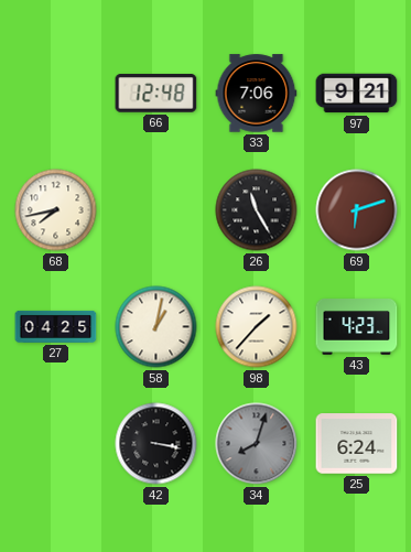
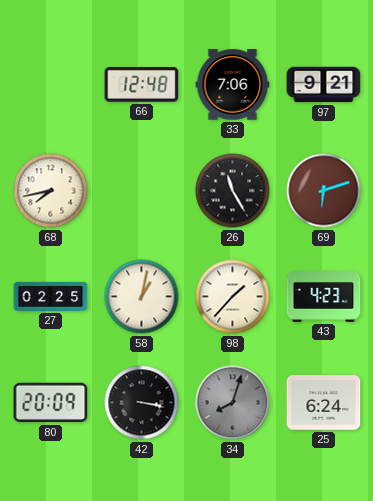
27: 04:25 -> 02:25
80: none -> 20:09
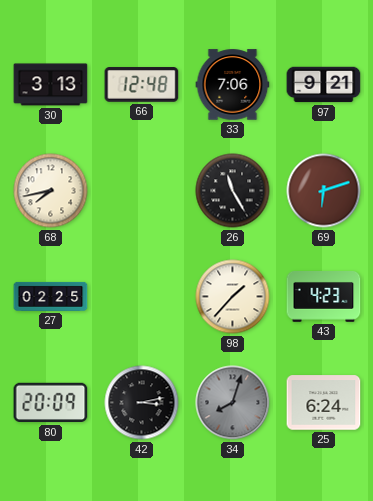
30: none -> 3:13
58: 1:02 -> none
42: 3:17 -> 3:13
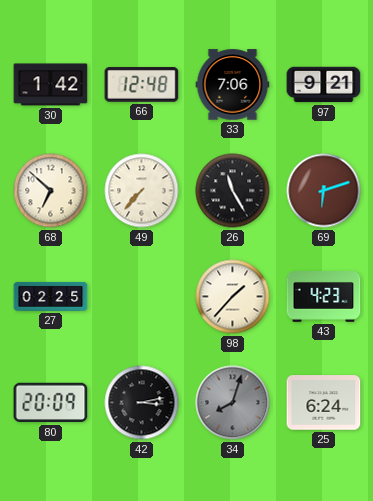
30: 3:13 -> 1:42
68: 7:43 -> 6:52
49: none -> 7:37
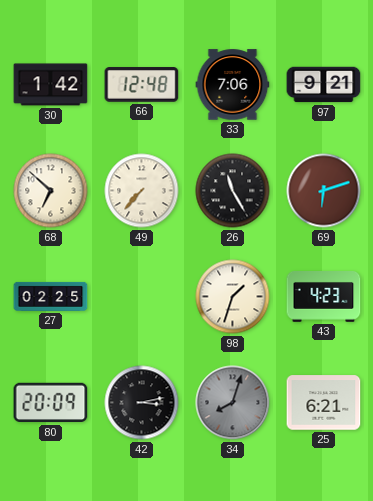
98: 1:37 -> 1:33
25: 6:24 -> 6:21
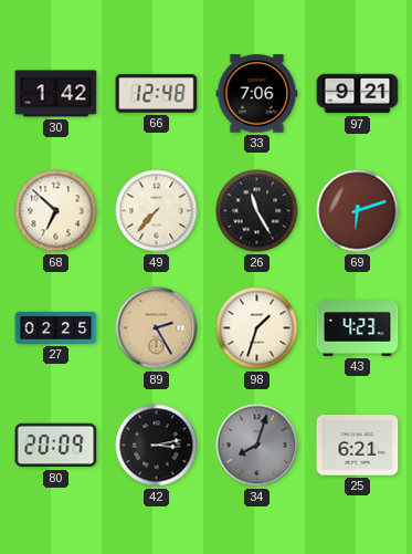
89: none -> 2:25
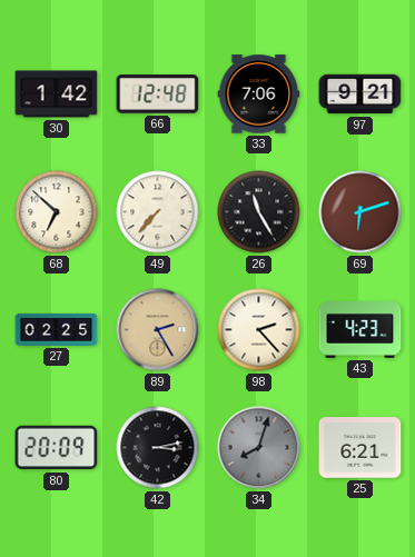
98: 1:33 -> 2:23
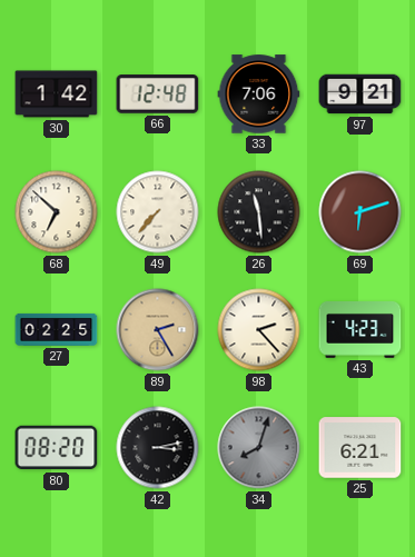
26: 11:25 -> 11:29
80: 20:09 -> 08:20
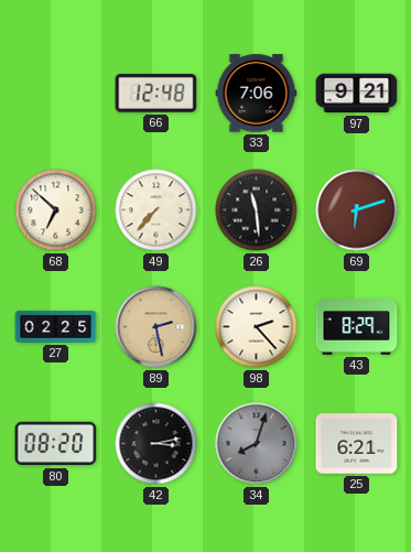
30: 1:42 -> none
89: 2:25 -> 2:28
43: 4:23 -> 8:29
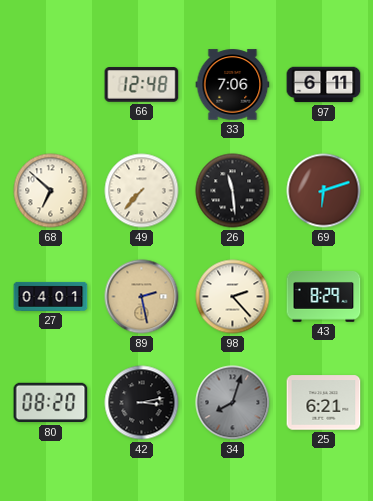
97: 9:21 -> 6:11
27: 02:25 -> 04:01
